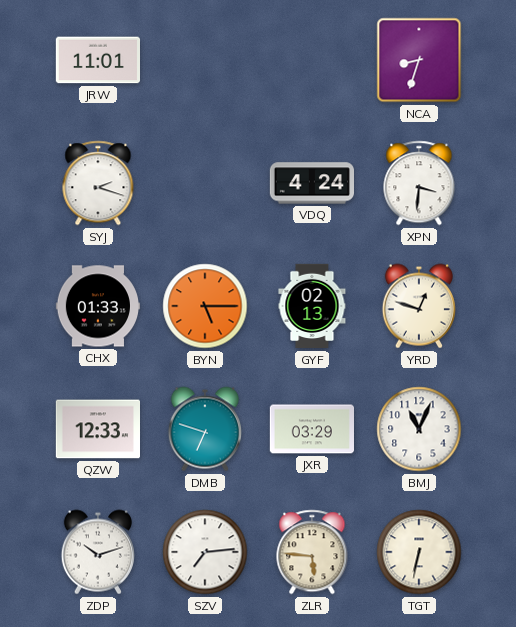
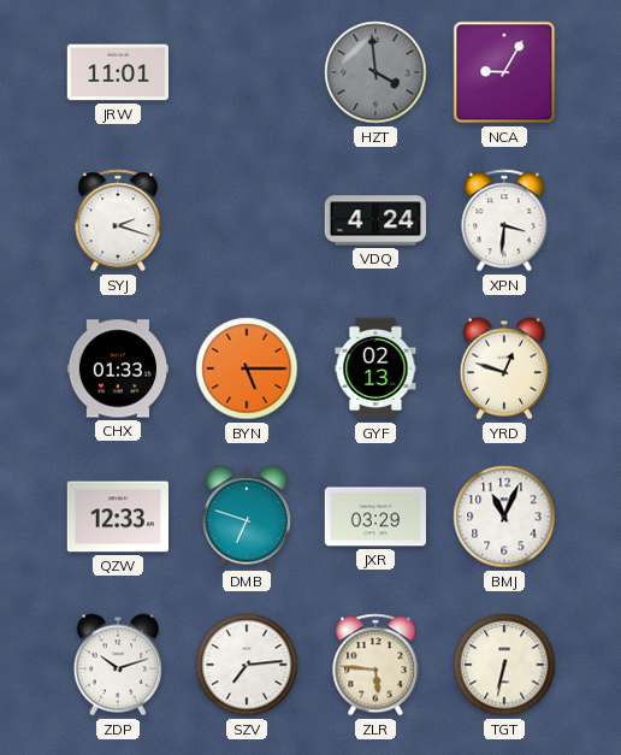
HZT: none -> 3:59
NCA: 8:33 -> 9:05
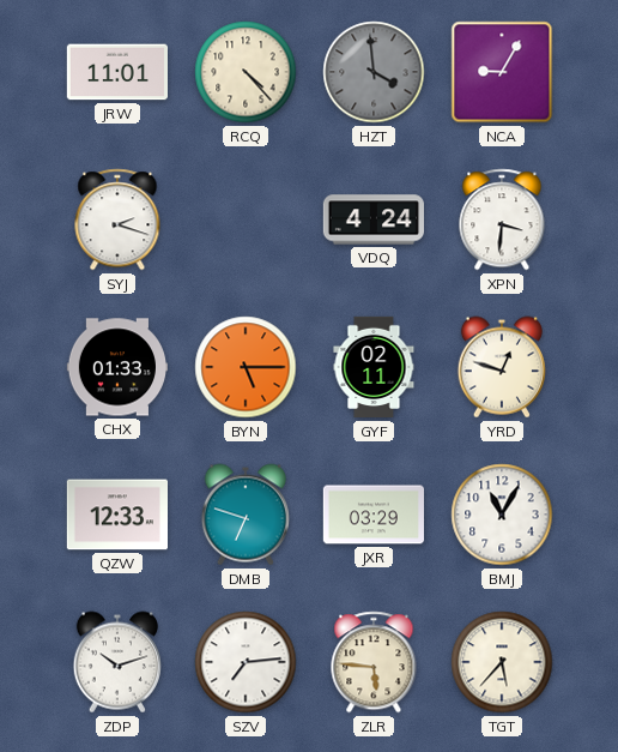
RCQ: none -> 4:23
GYF: 02:13 -> 02:11
BMJ: 11:04 -> 11:05
TGT: 6:32 -> 5:37
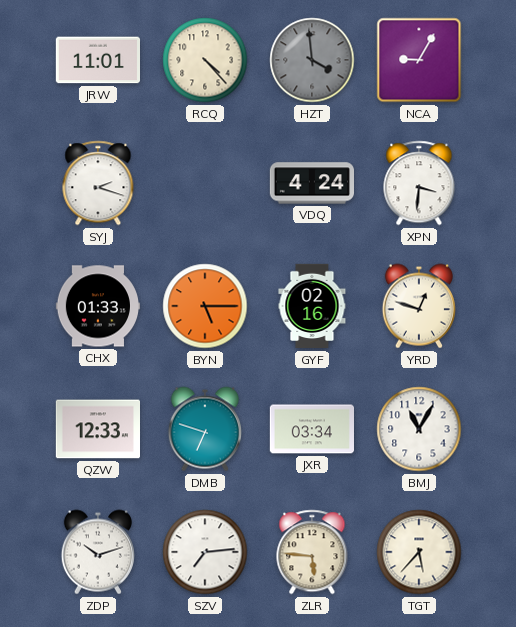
GYF: 02:11 -> 02:16
JXR: 03:29 -> 03:34
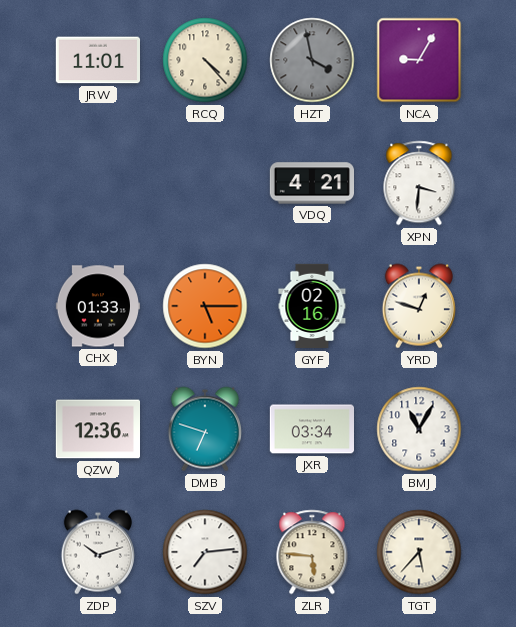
HZT: 3:59 -> 3:58
SYJ: 2:18 -> none
VDQ: 4:24 -> 4:21
QZW: 12:33 -> 12:36
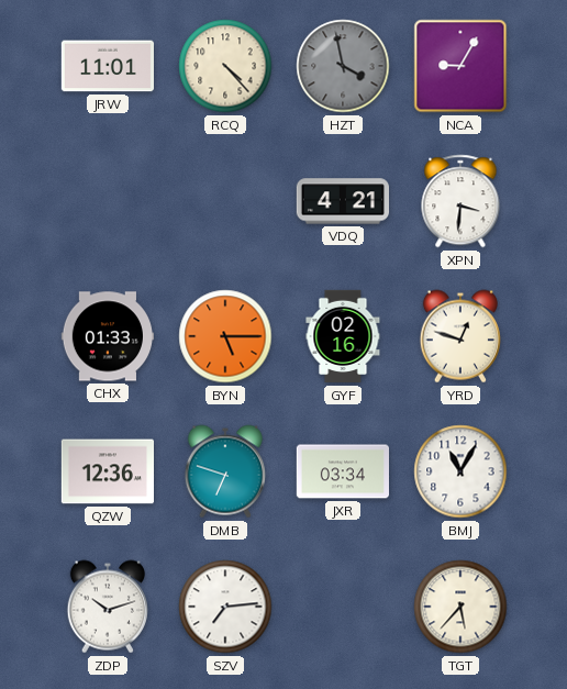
ZLR: 5:46 -> none
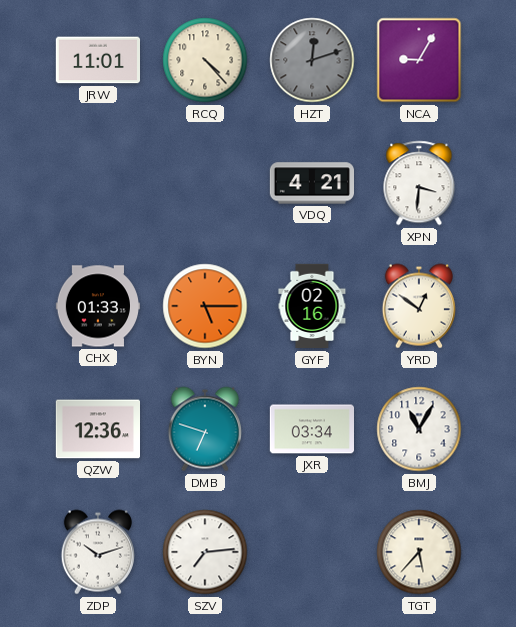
HZT: 3:58 -> 12:12
YRD: 12:48 -> 12:51
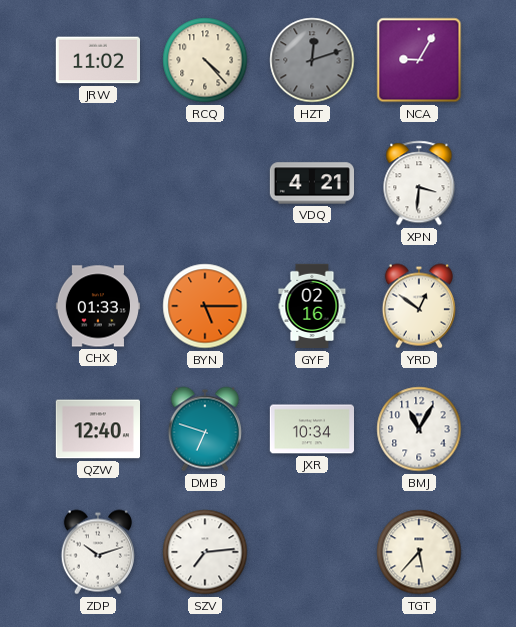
JRW: 11:01 -> 11:02
QZW: 12:36 -> 12:40
JXR: 03:34 -> 10:34
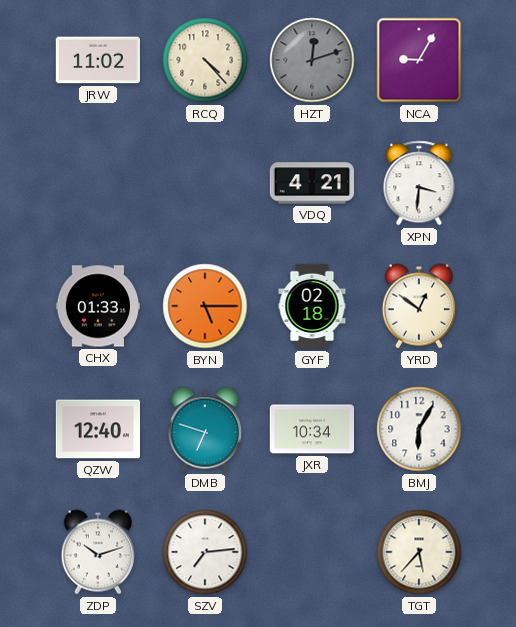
GYF: 02:16 -> 02:18
BMJ: 11:05 -> 6:05
